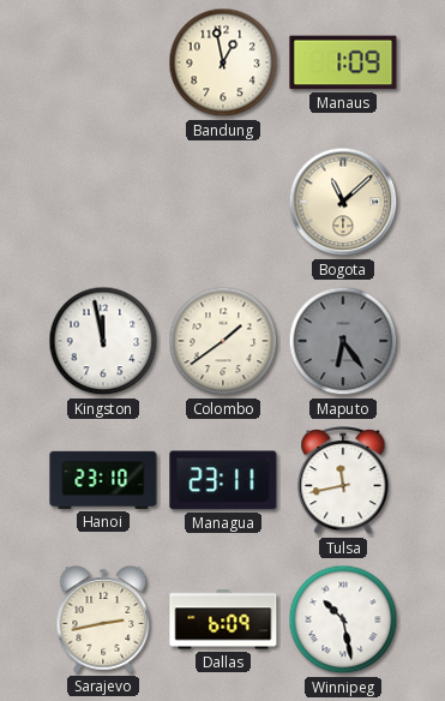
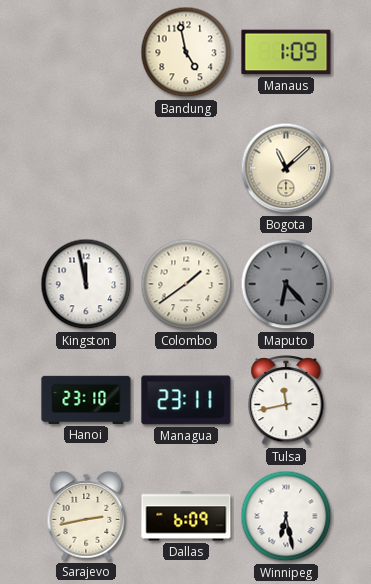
Bandung: 12:58 -> 4:58
Maputo: 6:24 -> 6:23
Winnipeg: 10:28 -> 6:28
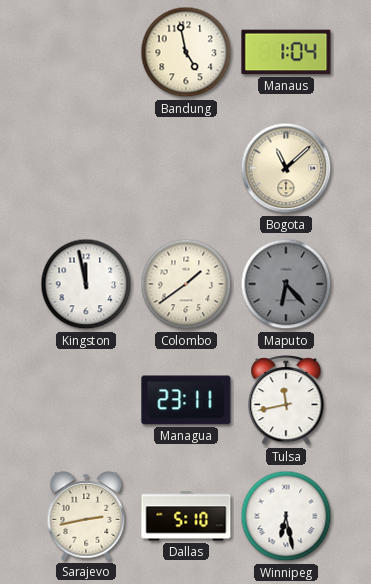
Manaus: 1:09 -> 1:04
Hanoi: 23:10 -> none
Dallas: 6:09 -> 5:10
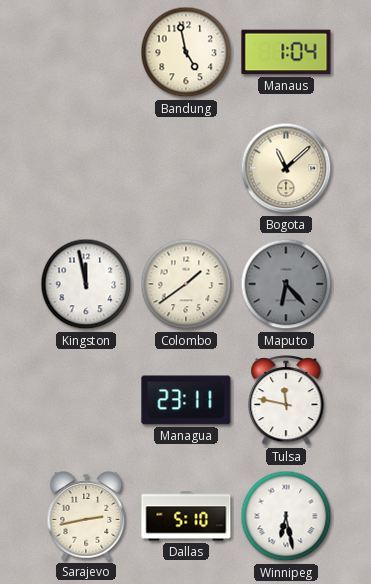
Tulsa: 11:43 -> 11:47
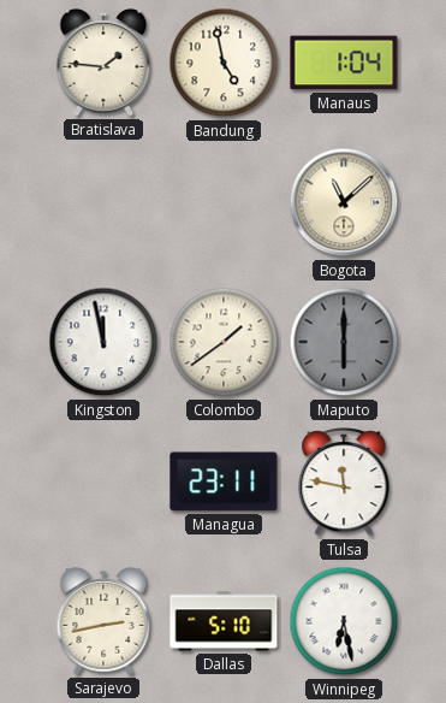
Bratislava: none -> 1:46
Maputo: 6:23 -> 6:00
